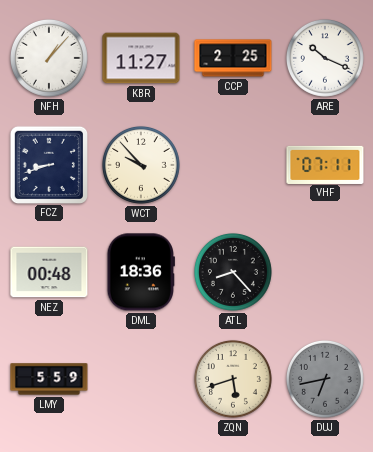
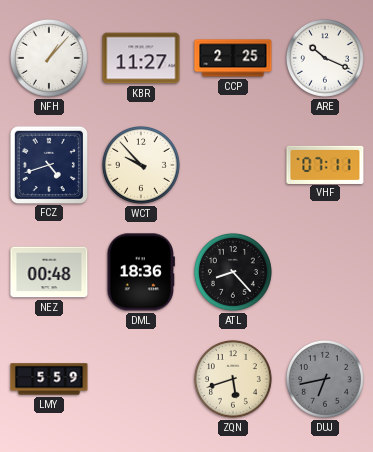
FCZ: 8:42 -> 4:42
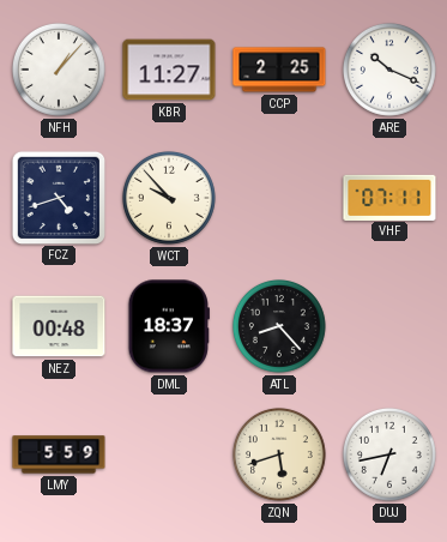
DML: 18:36 -> 18:37
DUJ dial: grey -> white
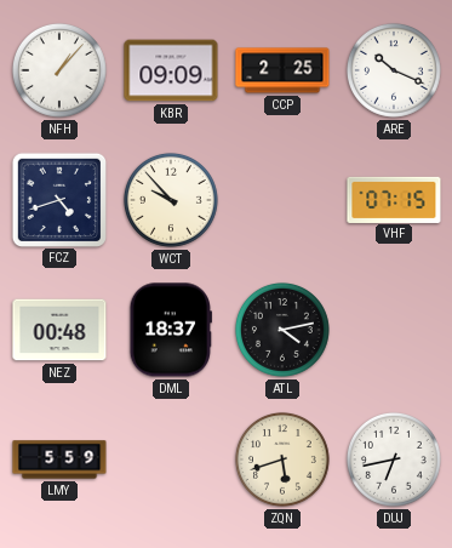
KBR: 11:27 -> 09:09
VHF: 07:11 -> 07:15
ATL: 8:23 -> 4:13
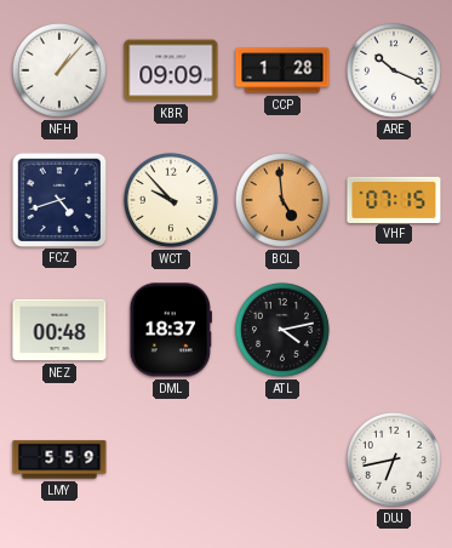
CCP: 2:25 -> 1:28
BCL: none -> 4:59
ZQN: 5:42 -> none
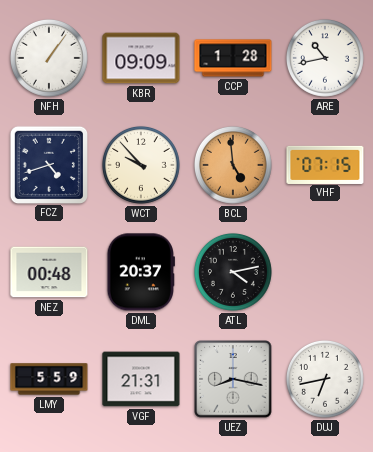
NFH: 1:07 -> 1:06
ARE: 10:19 -> 10:43
DML: 18:37 -> 20:37
VGF: none -> 21:31
UEZ: none -> 8:17
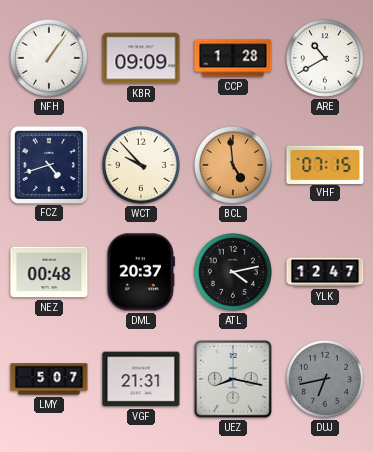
ARE: 10:43 -> 10:40
YLK: none -> 12:47
LMY: 5:59 -> 5:07
DUJ dial: white -> grey
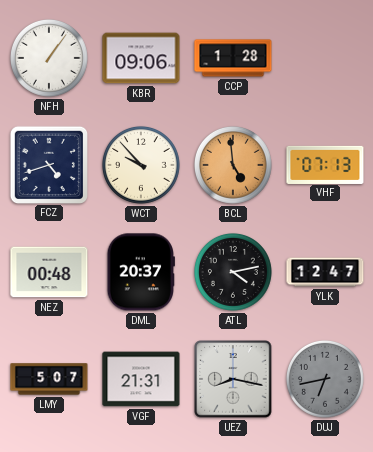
KBR: 09:09 -> 09:06
ARE: 10:40 -> none
VHF: 07:15 -> 07:13
